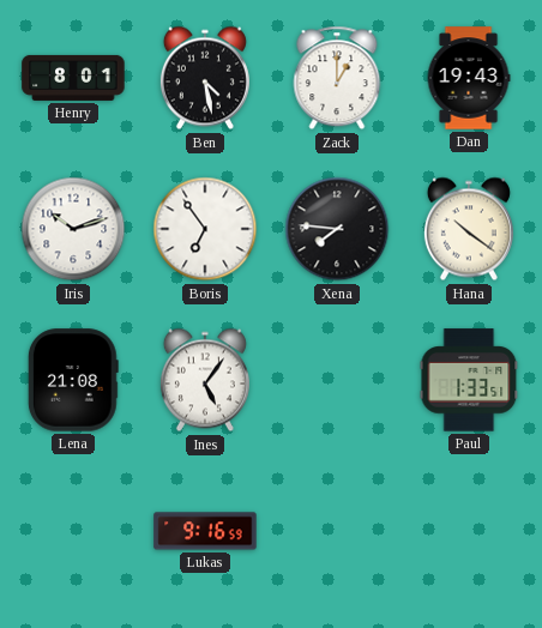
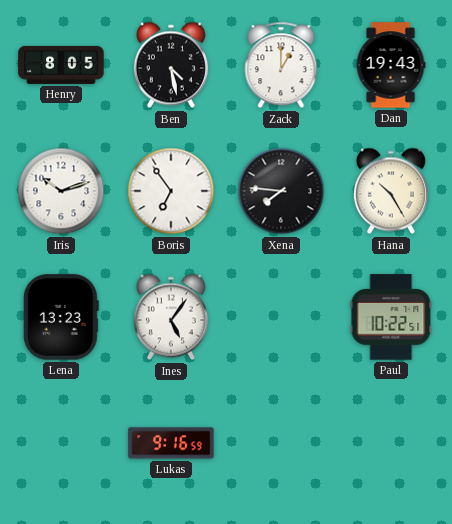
Henry: 8:01 -> 8:05
Hana: 10:21 -> 10:25
Lena: 21:08 -> 13:23
Paul: 1:33 -> 10:22
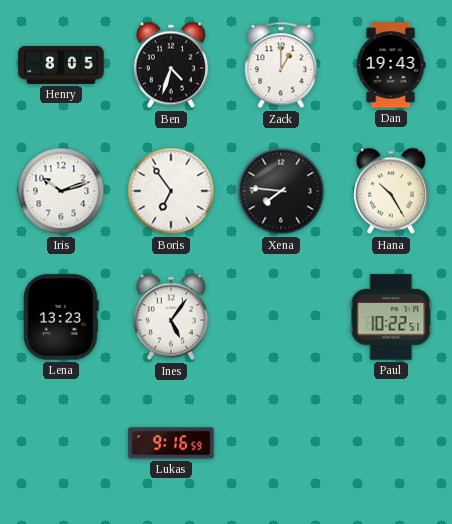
Ben: 4:28 -> 4:33
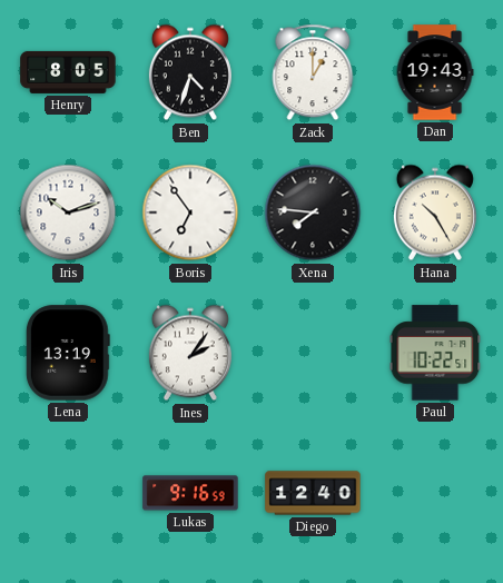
Lena: 13:23 -> 13:19
Ines: 5:06 -> 2:06
Diego: none -> 12:40
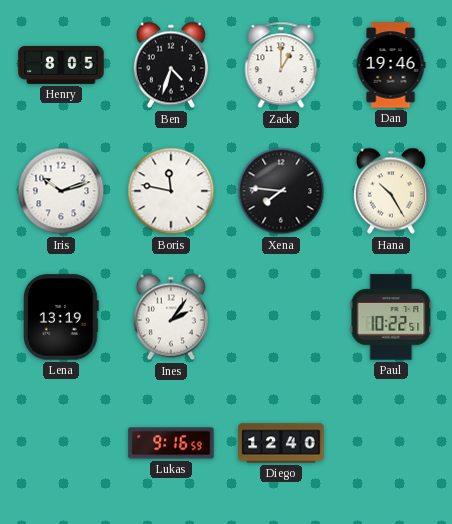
Dan: 19:43 -> 19:46
Boris: 6:54 -> 11:47
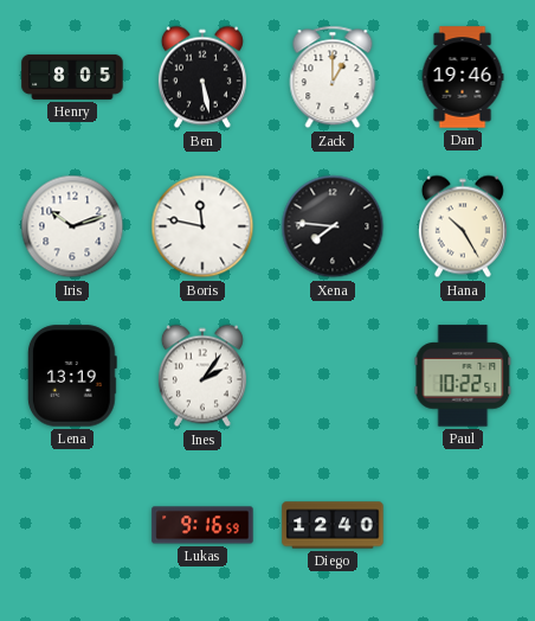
Ben: 4:33 -> 5:28
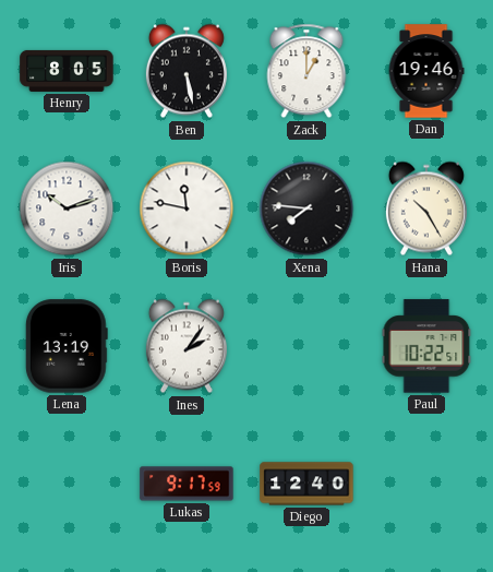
Lukas: 9:16 -> 9:17
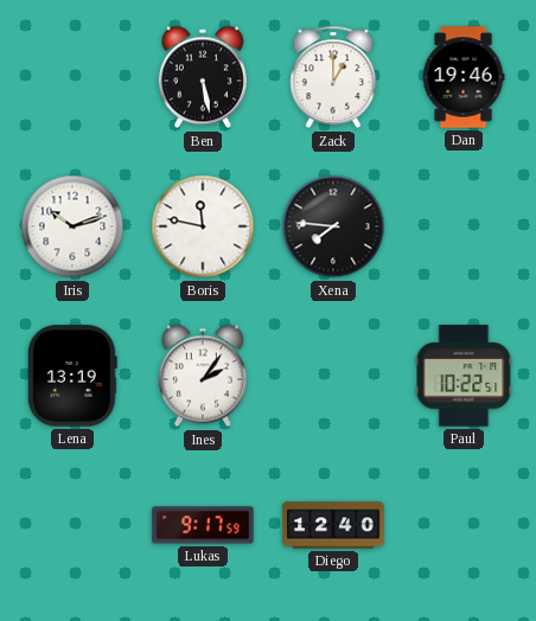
Henry: 8:05 -> none
Hana: 10:25 -> none
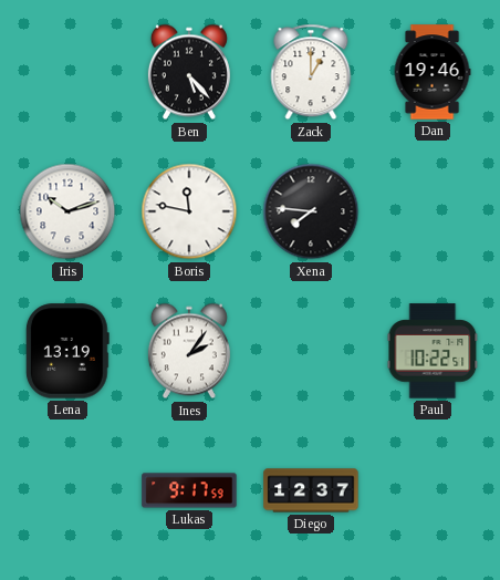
Ben: 5:28 -> 5:23
Diego: 12:40 -> 12:37
